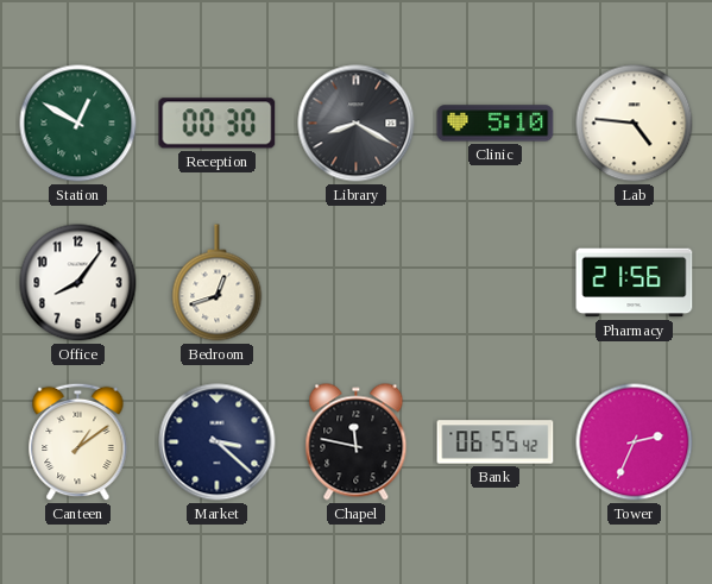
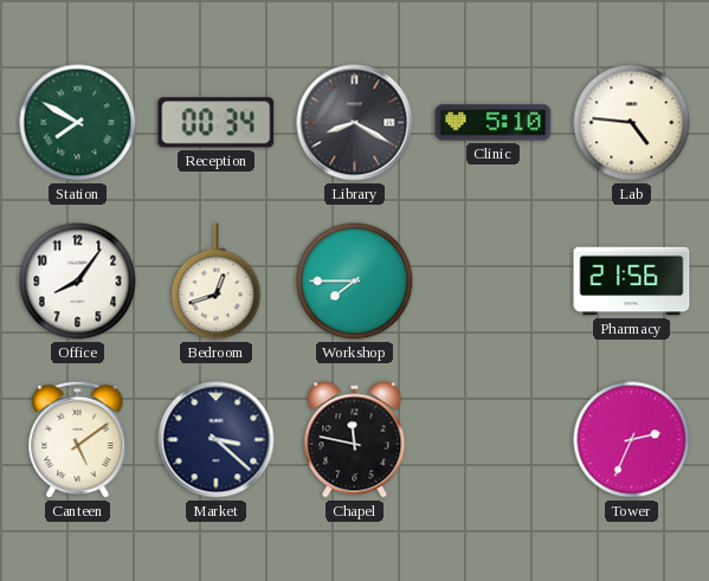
Station: 12:50 -> 7:50
Reception: 00:30 -> 00:34
Workshop: none -> 7:45
Canteen: 1:09 -> 5:09
Bank: 06:55 -> none
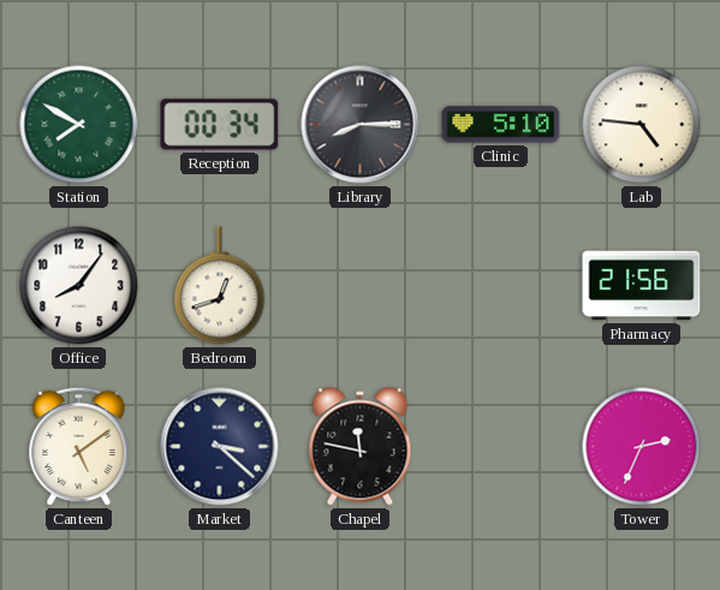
Library: 8:20 -> 8:15
Workshop: 7:45 -> none
